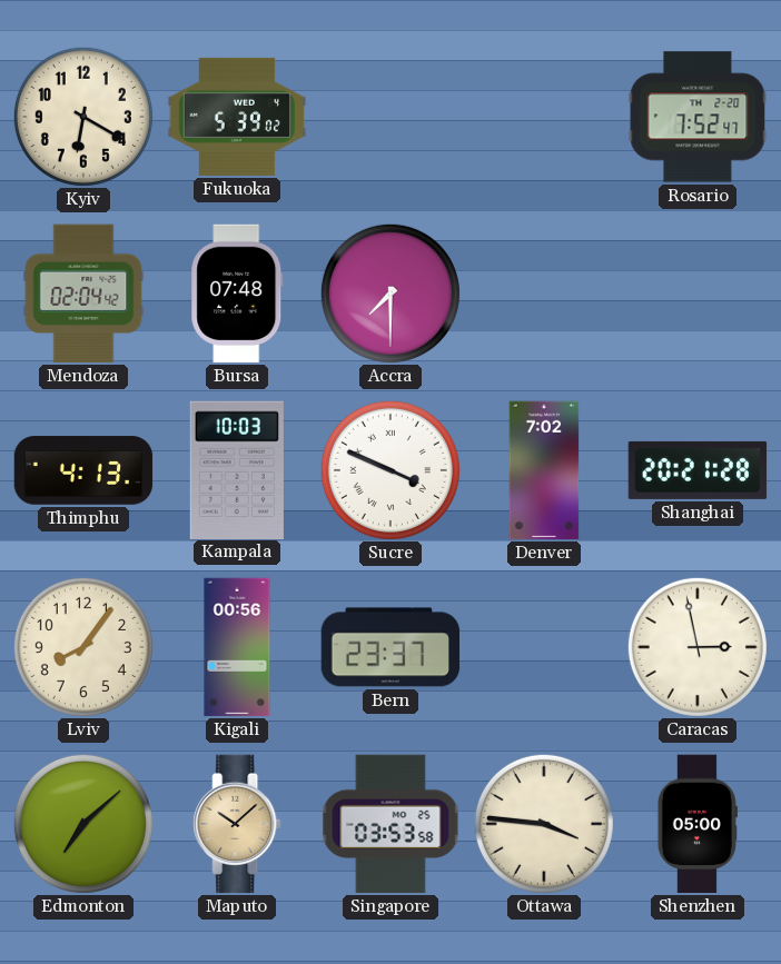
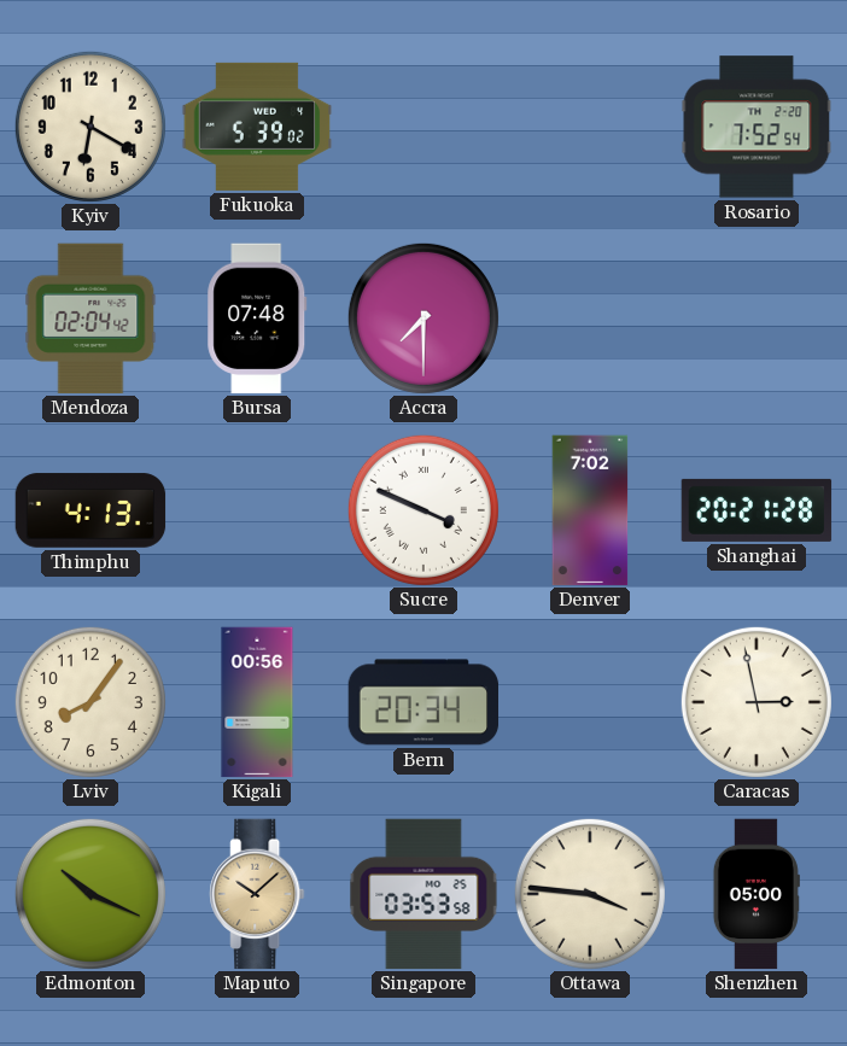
Rosario: 7:52:47 -> 7:52:54
Kampala: 10:03 -> none
Bern: 23:37 -> 20:34
Edmonton: 7:08 -> 10:19
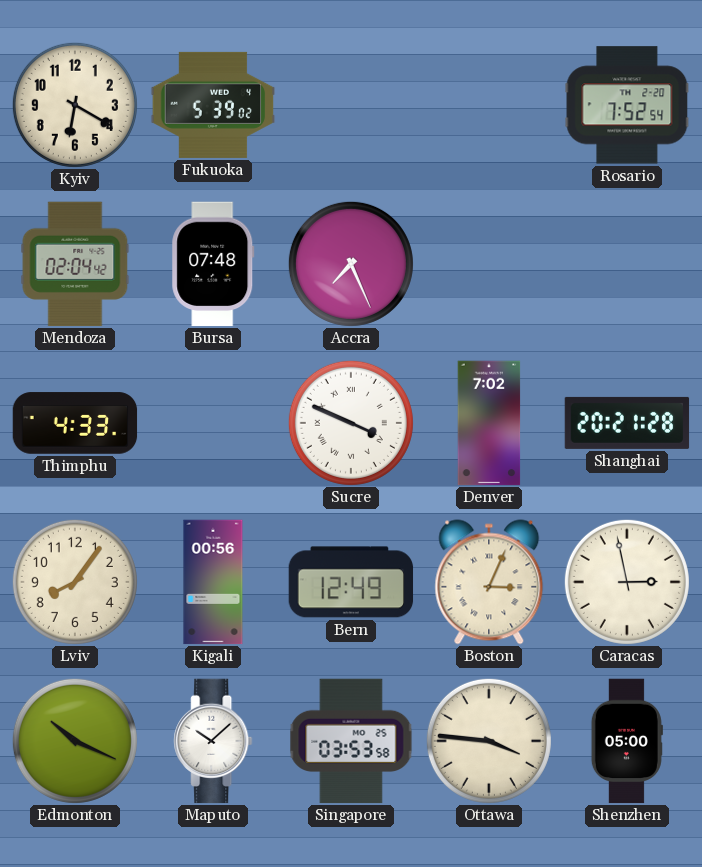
Accra: 7:30 -> 7:26
Thimphu: 4:13 -> 4:33
Bern: 20:34 -> 12:49
Boston: none -> 3:04
Maputo dial: champagne -> white
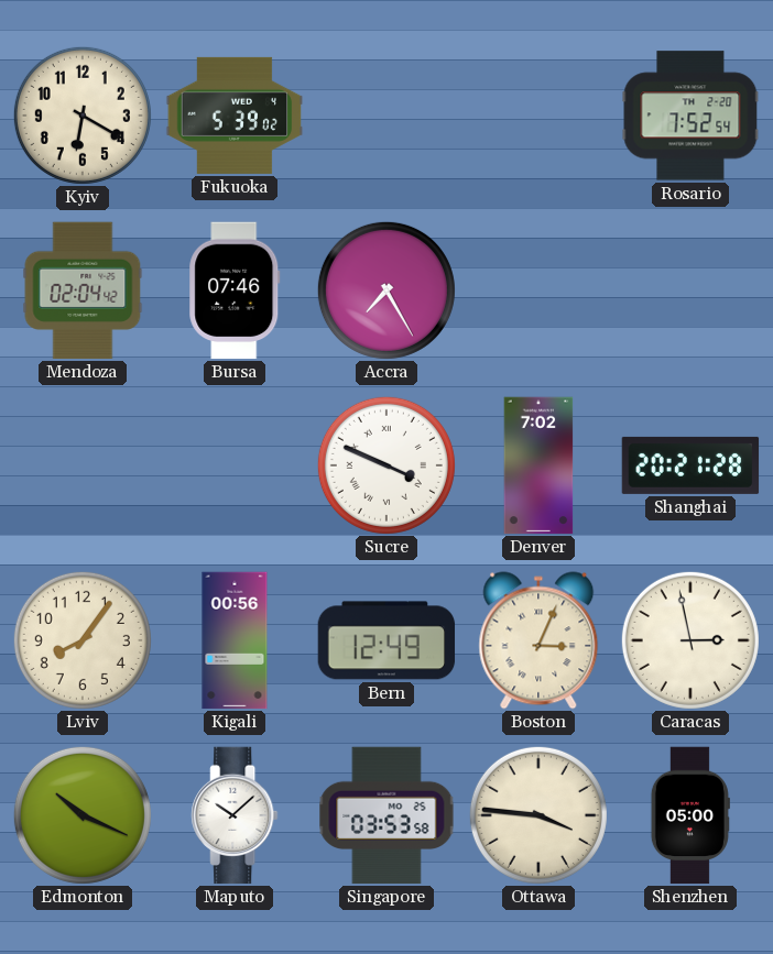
Bursa: 07:48 -> 07:46
Accra: 7:26 -> 7:25
Thimphu: 4:33 -> none
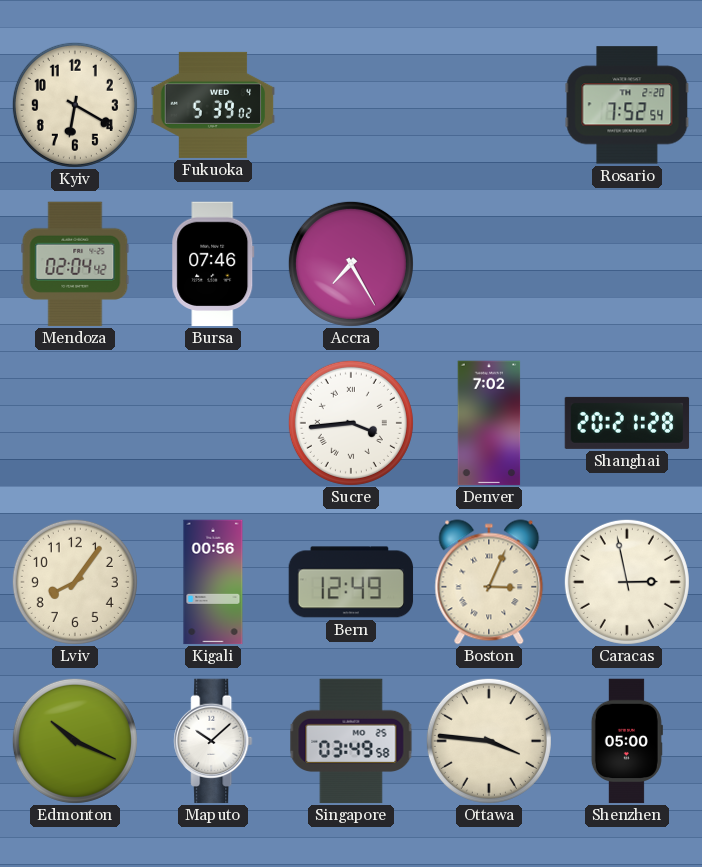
Sucre: 3:49 -> 3:44
Singapore: 03:53 -> 03:49
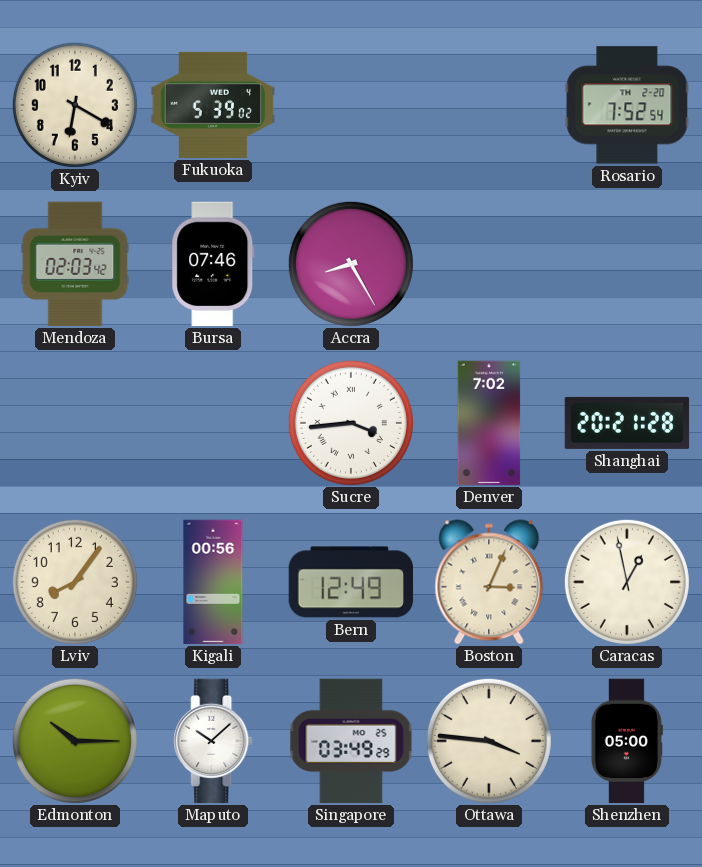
Mendoza: 02:04 -> 02:03
Accra: 7:25 -> 8:25
Caracas: 2:58 -> 12:58
Edmonton: 10:19 -> 10:15
Singapore: 03:49:58 -> 03:49:29
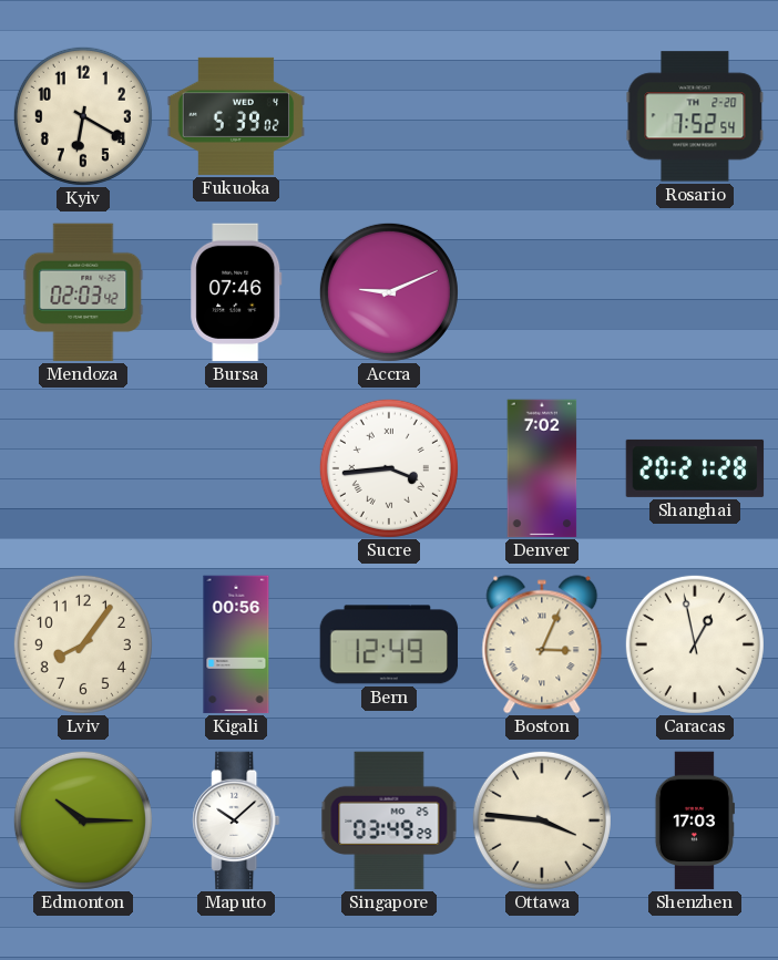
Accra: 8:25 -> 9:11
Shenzhen: 05:00 -> 17:03
